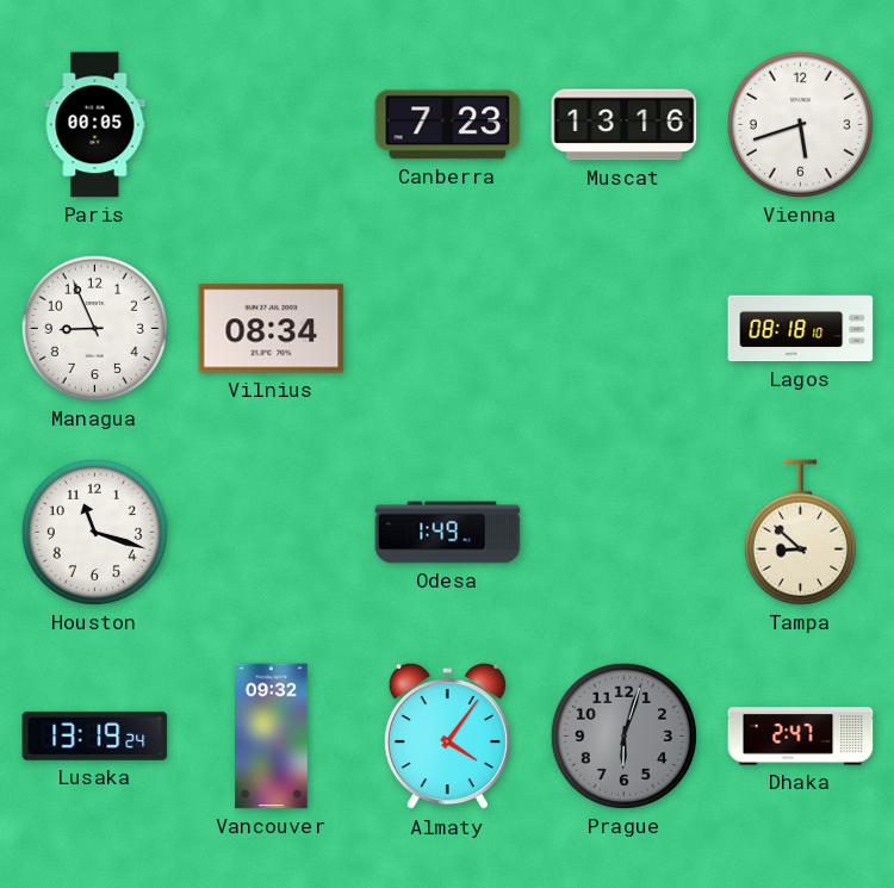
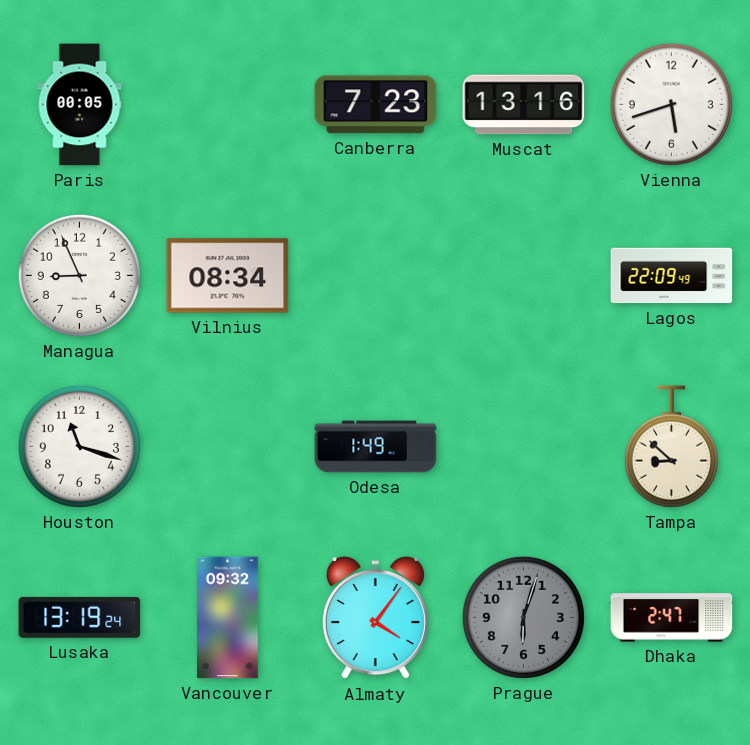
Lagos: 08:18 -> 22:09
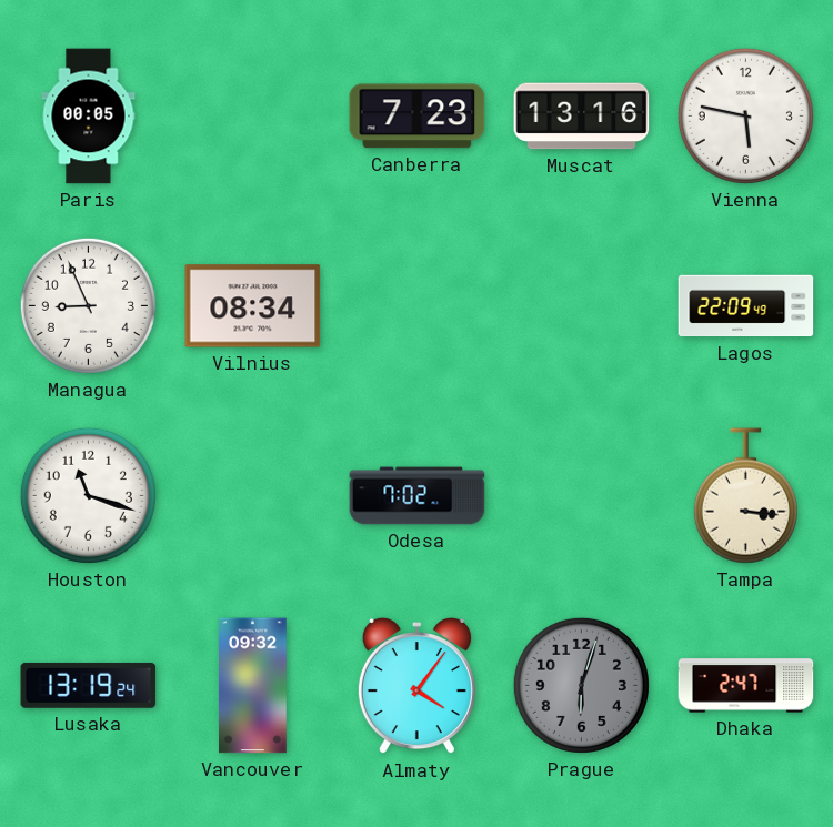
Vienna: 5:42 -> 5:47
Odesa: 1:49 -> 7:02
Tampa: 8:52 -> 3:16
